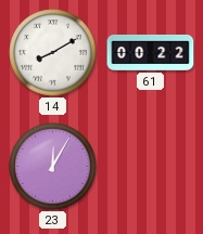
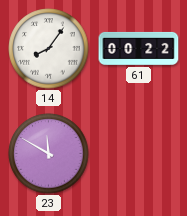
14: 8:10 -> 8:06
23: 12:05 -> 11:50
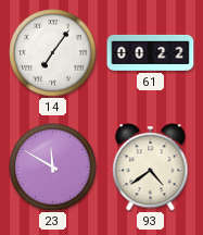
14: 8:06 -> 7:06
93: none -> 4:39
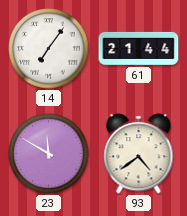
61: 00:22 -> 21:44
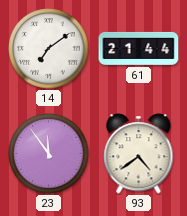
14: 7:06 -> 7:09
23: 11:50 -> 11:54
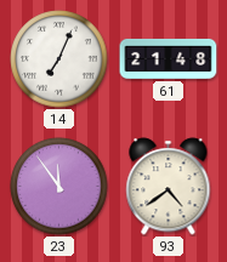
14: 7:09 -> 7:04
61: 21:44 -> 21:48
